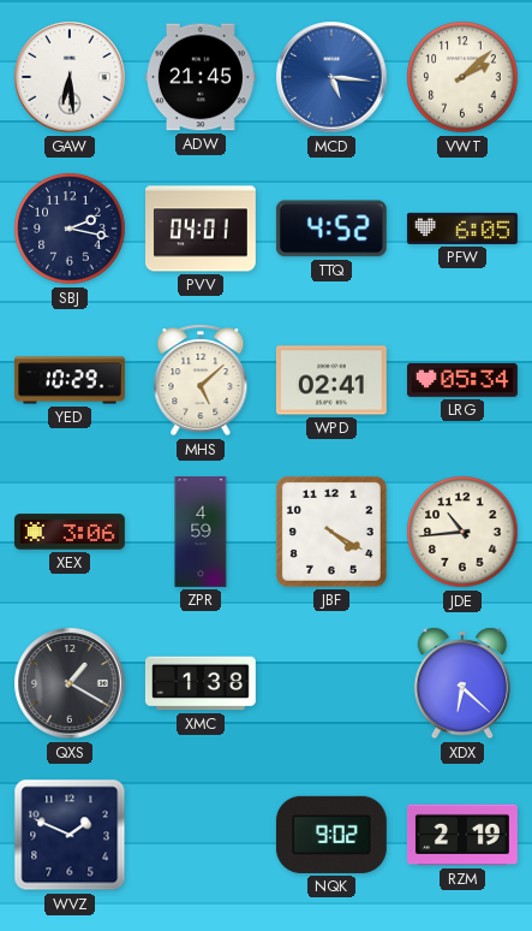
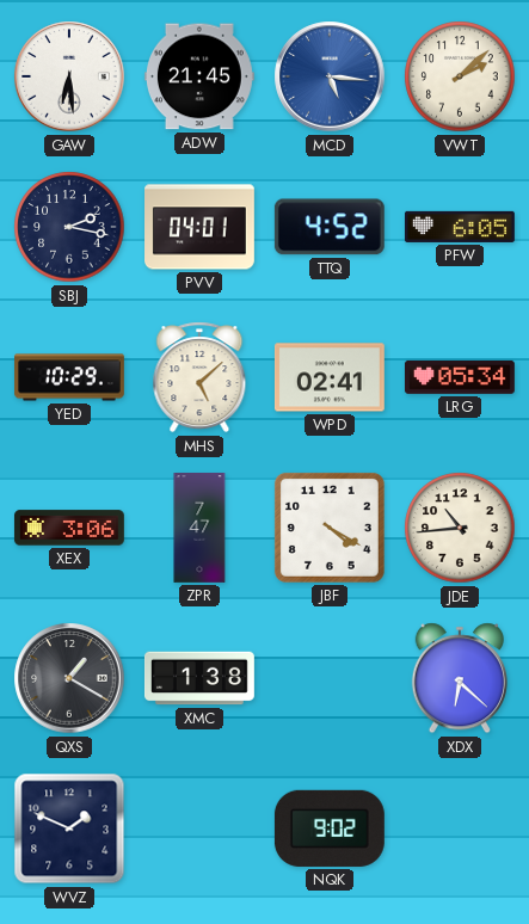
ZPR: 4:59 -> 7:47
RZM: 2:19 -> none
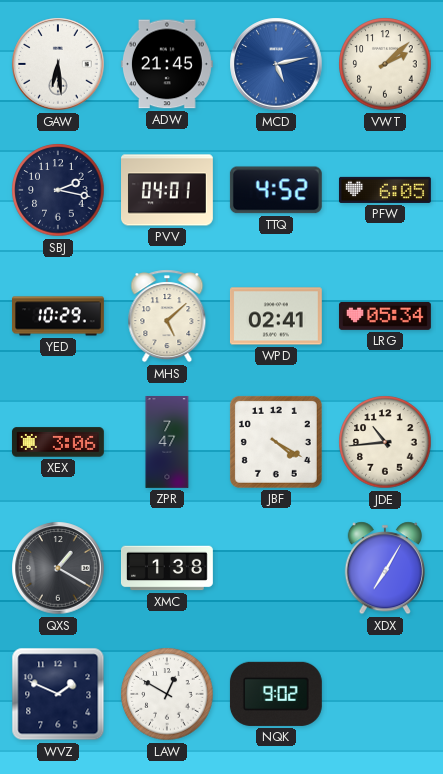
MCD: 5:16 -> 5:13
XDX: 6:22 -> 7:05
LAW: none -> 12:50
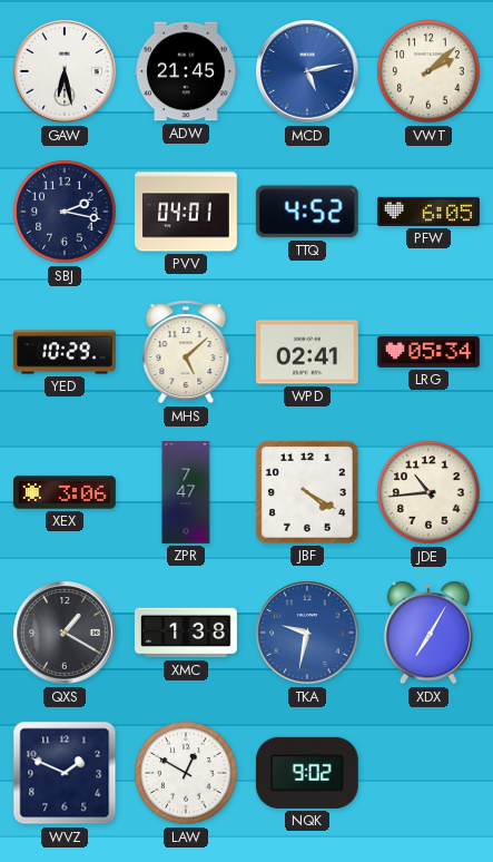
GAW: 6:29 -> 6:28
TKA: none -> 9:32
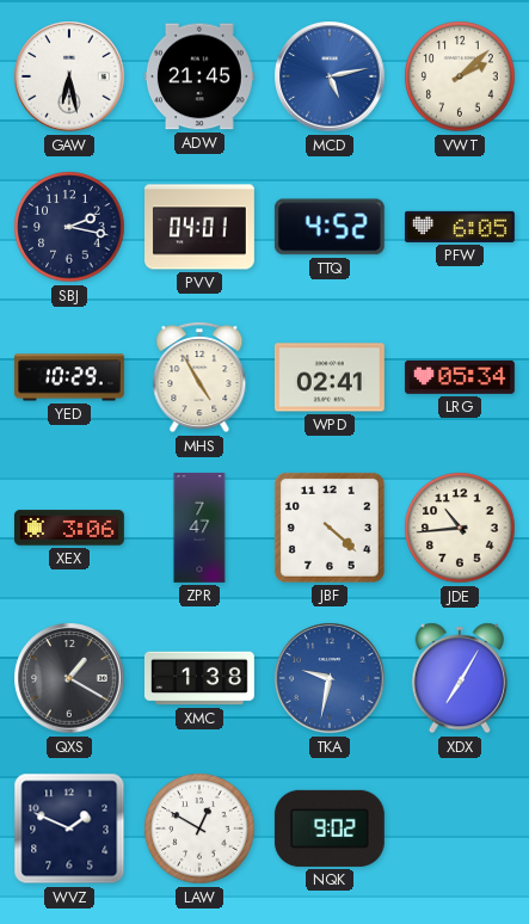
MHS: 5:08 -> 4:55
JBF: 4:20 -> 4:22
